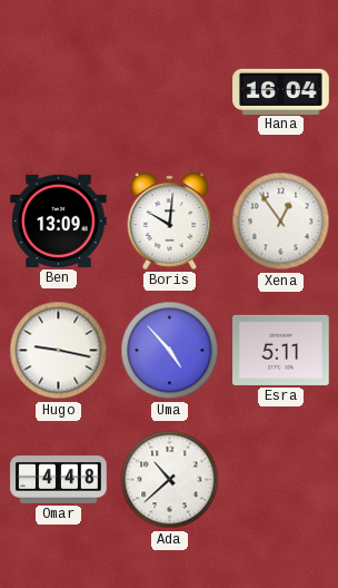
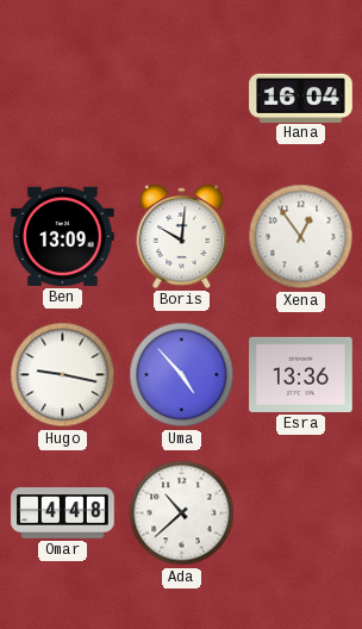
Esra: 5:11 -> 13:36
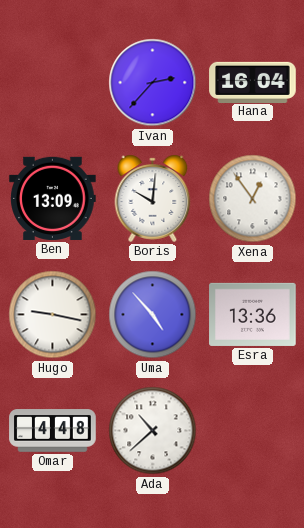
Ivan: none -> 2:37
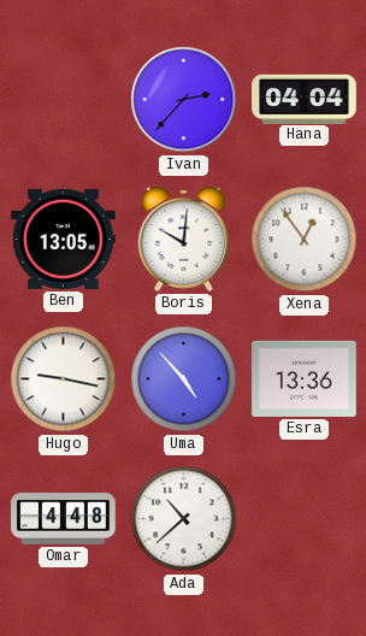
Hana: 16:04 -> 04:04
Ben: 13:09 -> 13:05
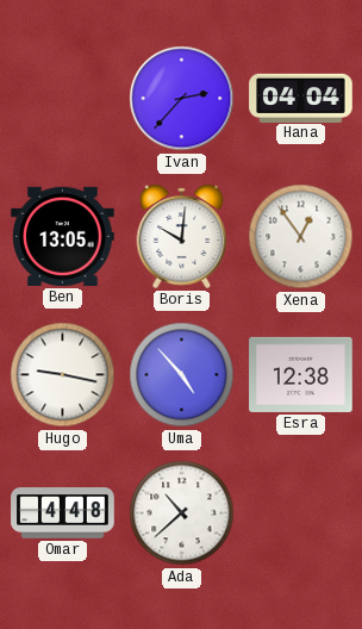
Esra: 13:36 -> 12:38
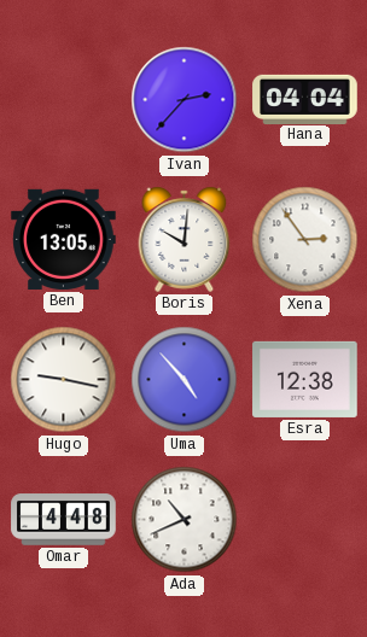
Xena: 12:54 -> 2:54
Ada: 10:38 -> 10:41
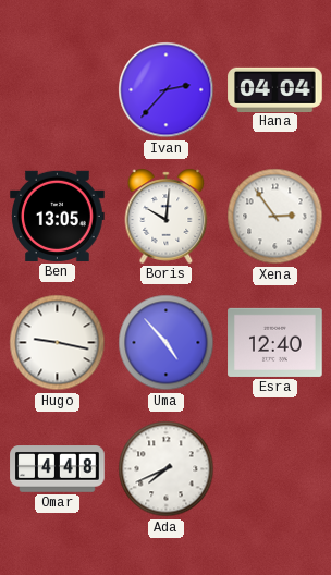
Esra: 12:38 -> 12:40
Ada: 10:41 -> 7:41
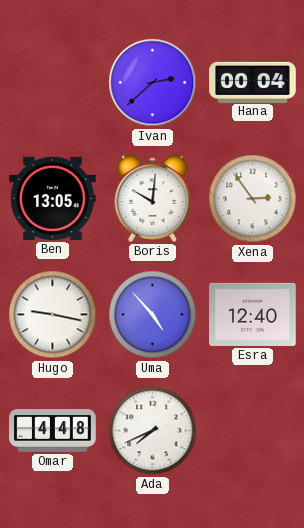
Ivan: 2:37 -> 2:38
Hana: 04:04 -> 00:04
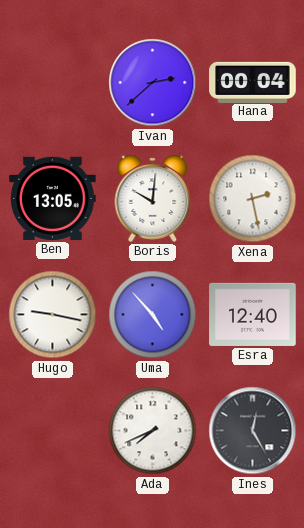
Xena: 2:54 -> 2:28
Omar: 4:48 -> none
Ines: none -> 12:25
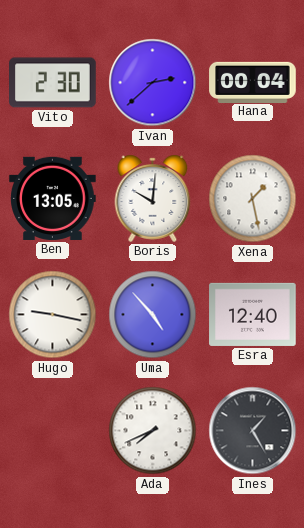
Vito: none -> 2:30
Xena: 2:28 -> 1:28
Ines: 12:25 -> 1:25
